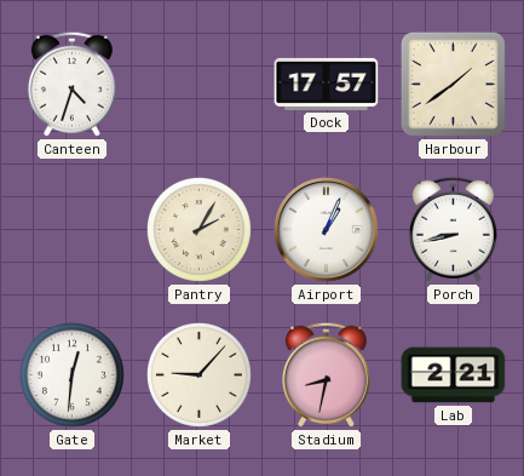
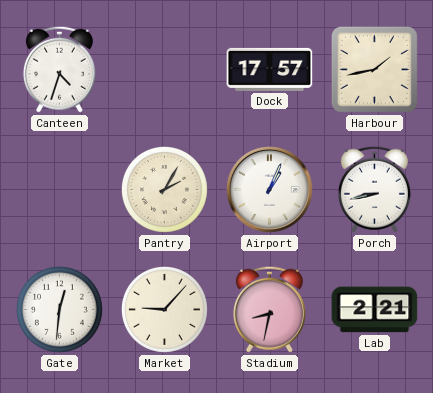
Harbour: 1:39 -> 1:43
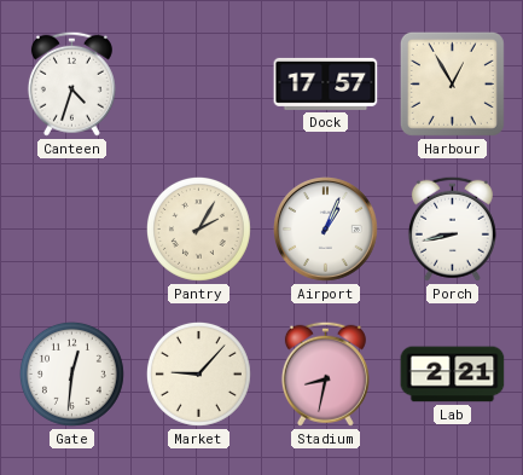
Harbour: 1:43 -> 12:55
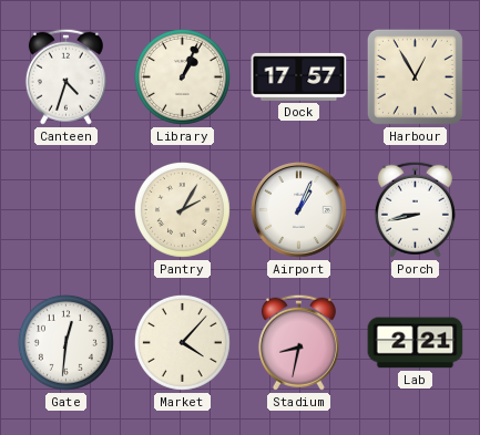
Library: none -> 1:04
Market: 9:07 -> 4:07
